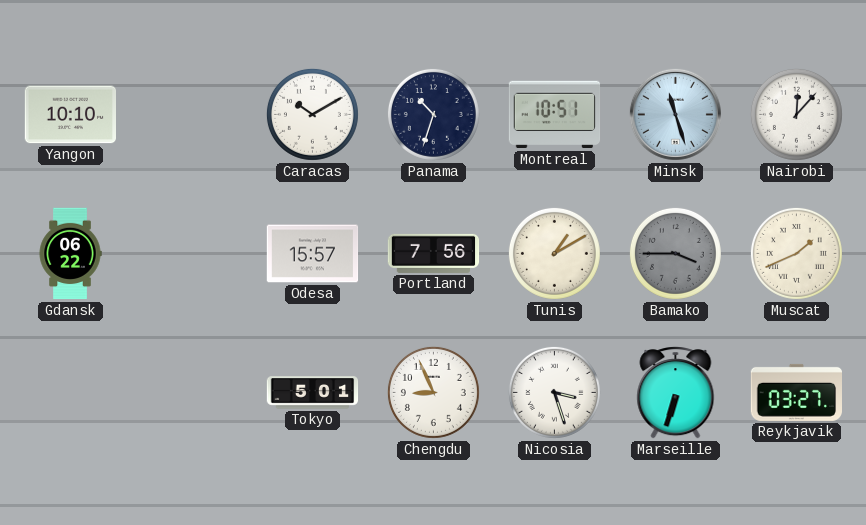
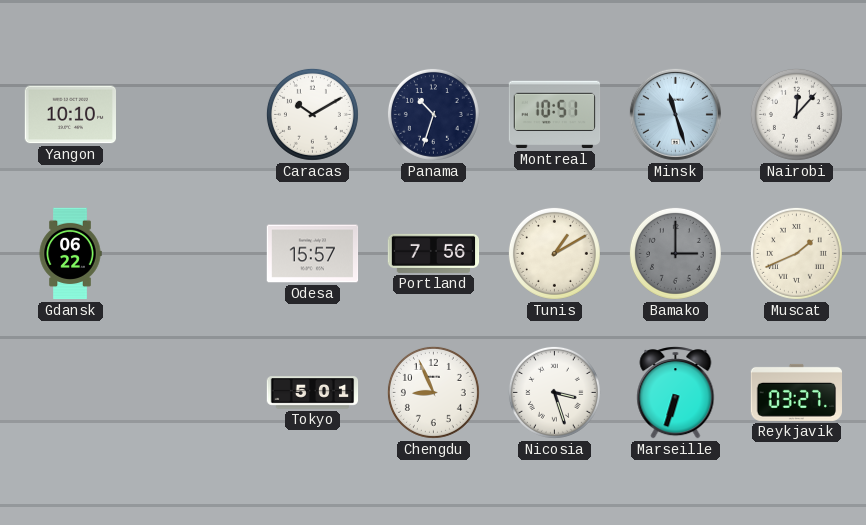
Bamako: 3:45 -> 3:00
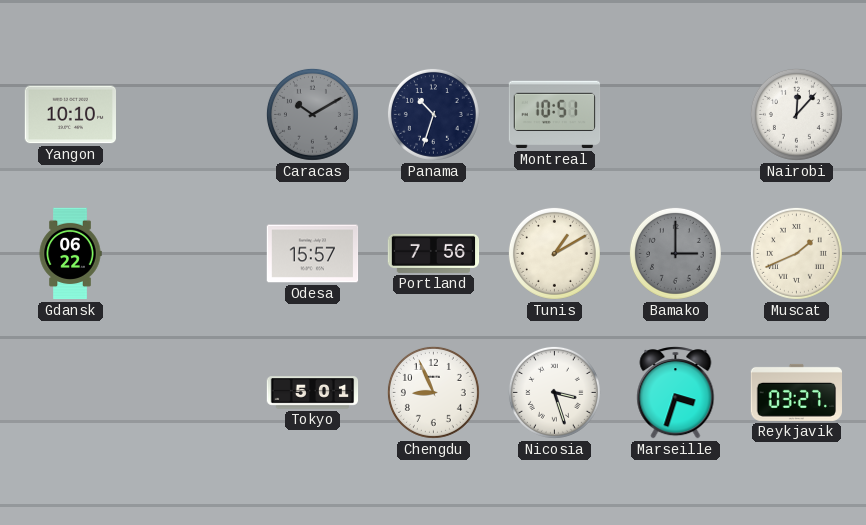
Caracas dial: white -> grey
Minsk: 11:27 -> none
Marseille: 6:33 -> 3:33
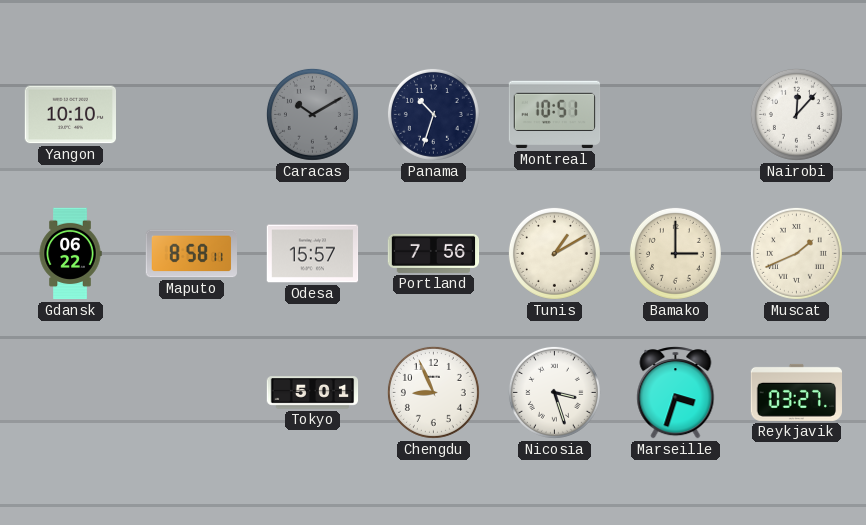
Maputo: none -> 8:58
Bamako dial: grey -> cream
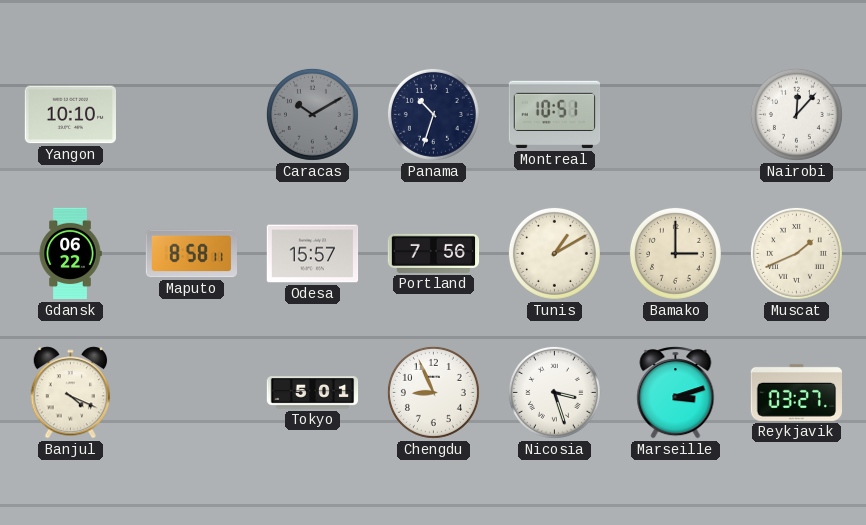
Banjul: none -> 4:19
Marseille: 3:33 -> 3:12
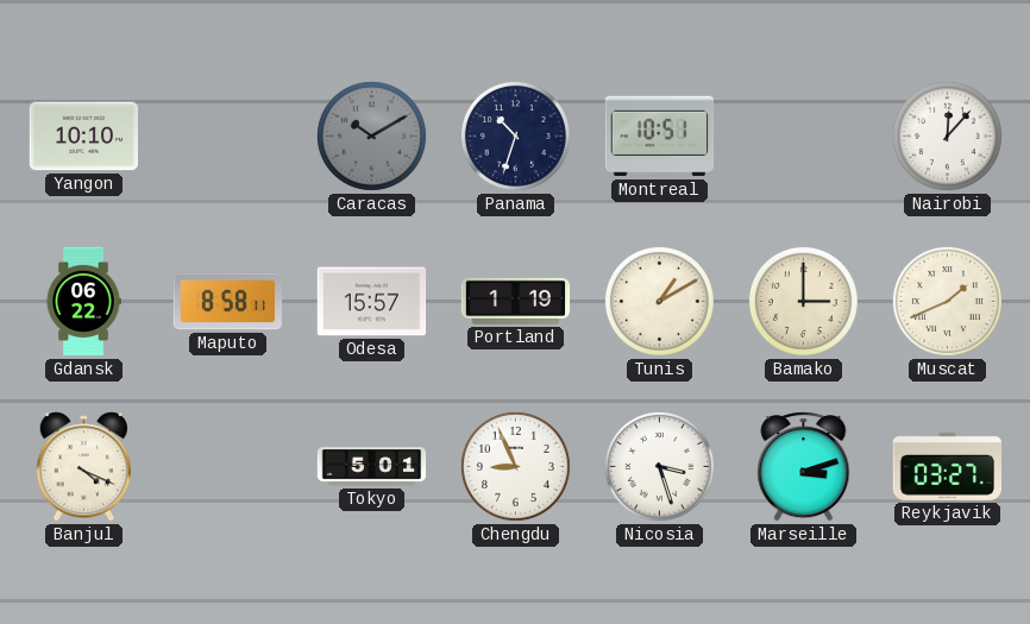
Portland: 7:56 -> 1:19
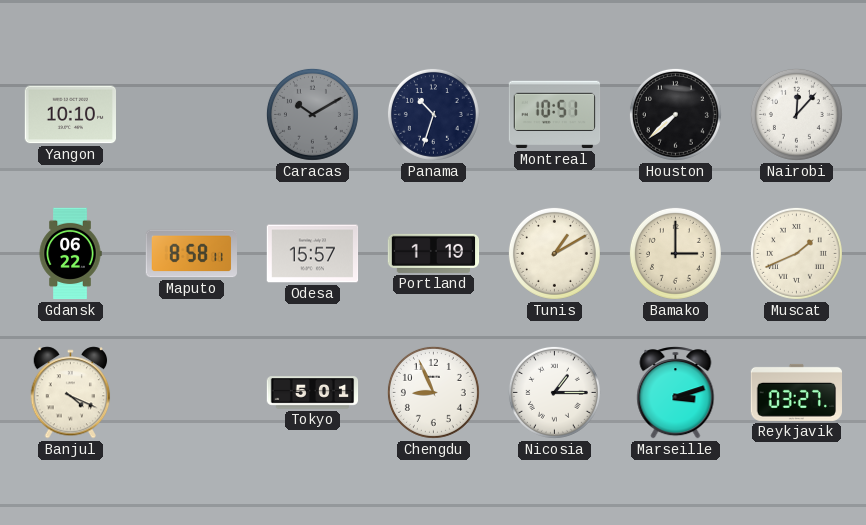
Houston: none -> 7:38
Nicosia: 3:27 -> 1:15
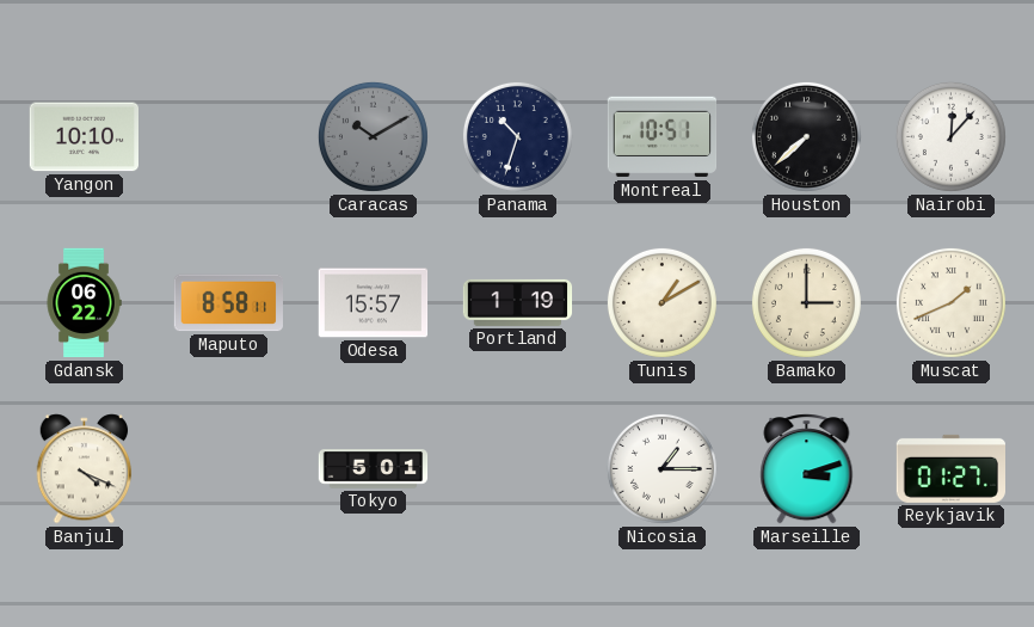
Chengdu: 8:56 -> none
Reykjavik: 03:27 -> 01:27
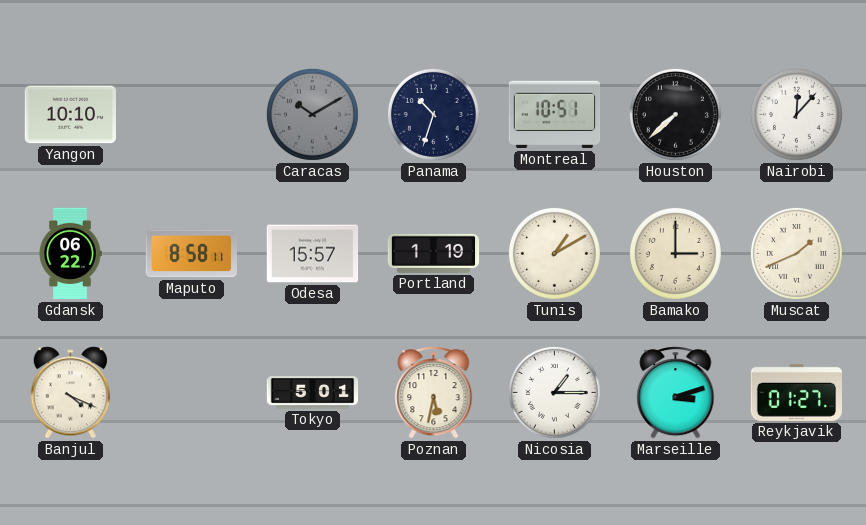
Poznan: none -> 5:32
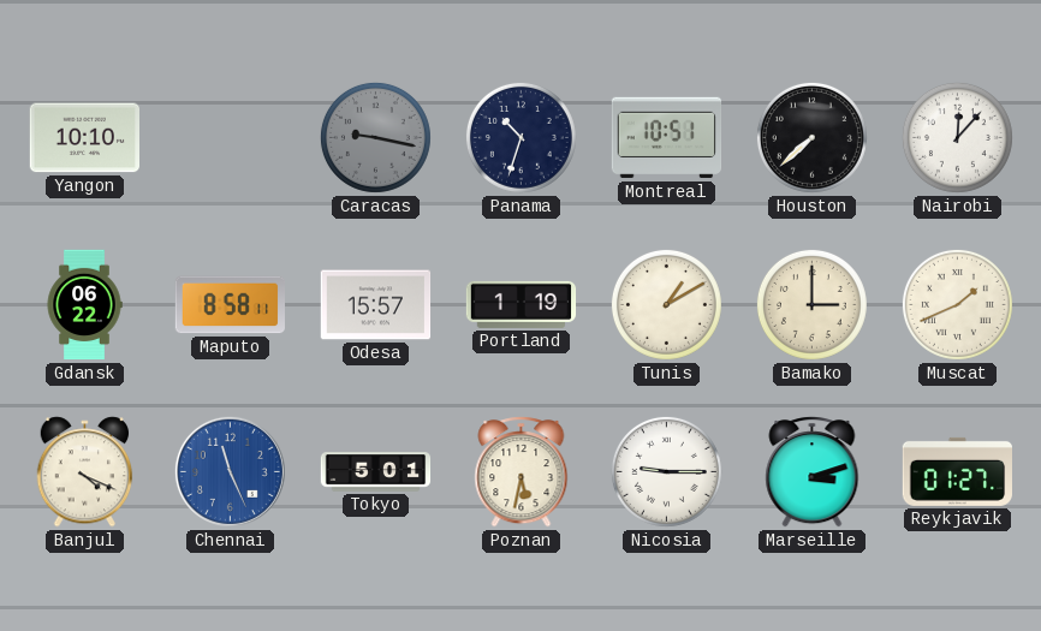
Caracas: 10:10 -> 9:17
Chennai: none -> 11:26
Nicosia: 1:15 -> 9:15
